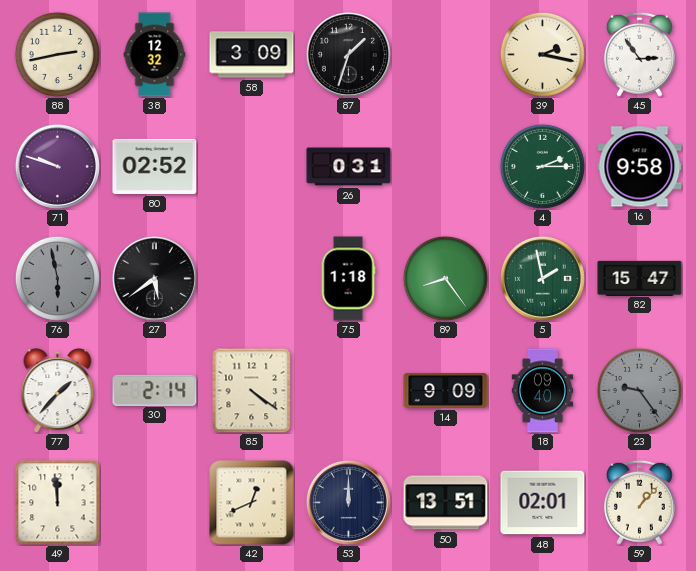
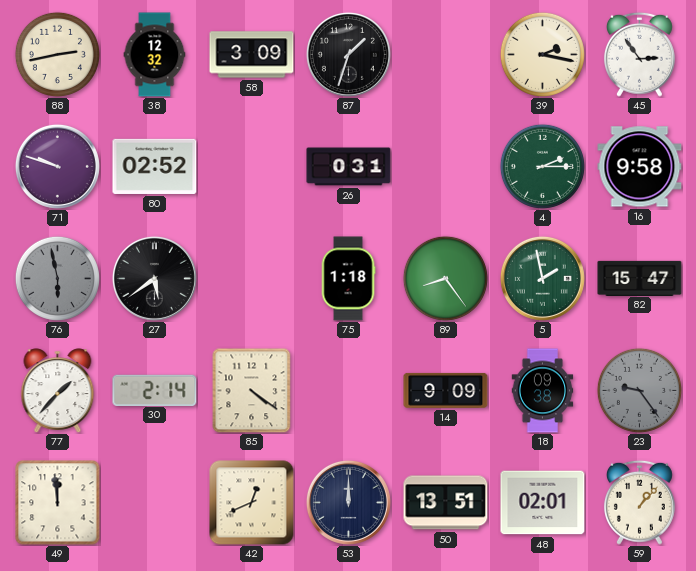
18: 09:40 -> 09:38
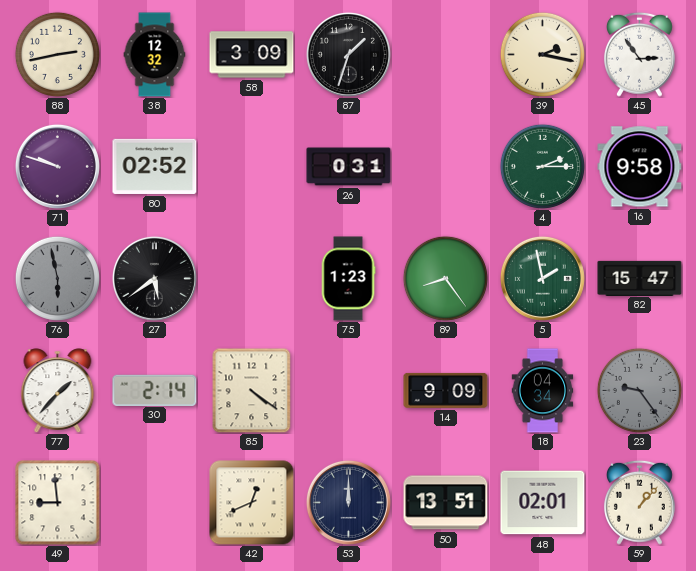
75: 1:18 -> 1:23
18: 09:38 -> 04:34
49: 11:59 -> 8:59
